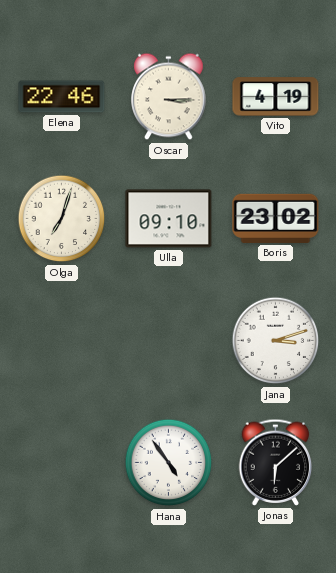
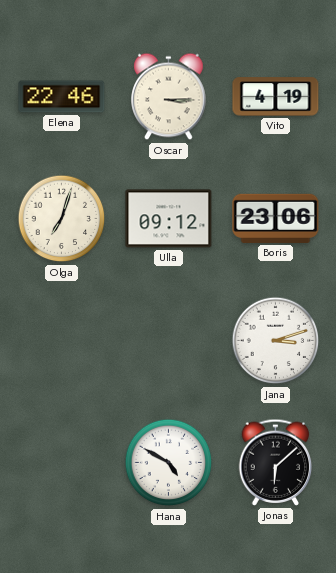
Ulla: 09:10 -> 09:12
Boris: 23:02 -> 23:06
Hana: 4:54 -> 4:50
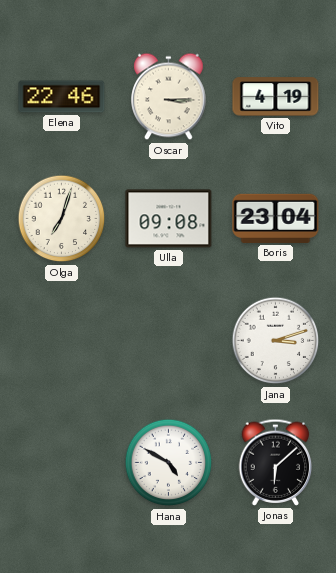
Ulla: 09:12 -> 09:08
Boris: 23:06 -> 23:04
